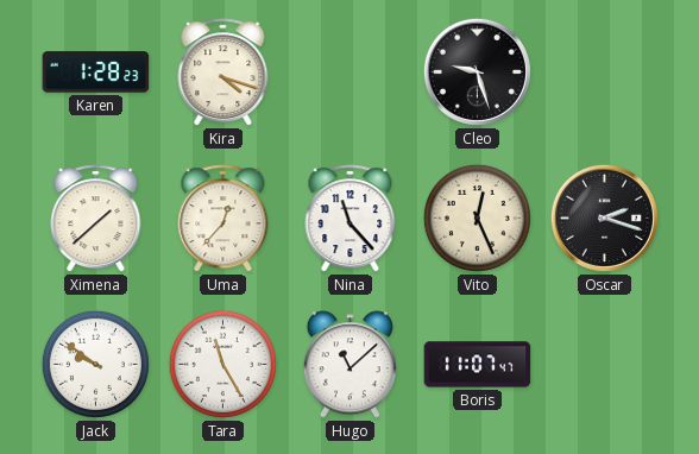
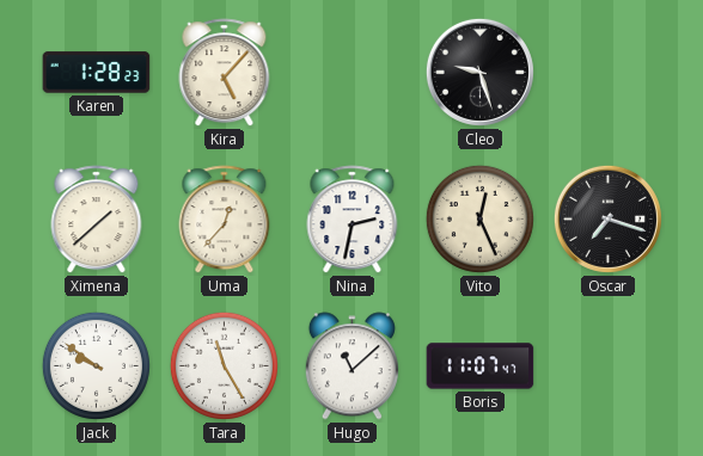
Kira: 4:18 -> 5:07
Nina: 11:23 -> 2:32
Oscar: 2:18 -> 7:18
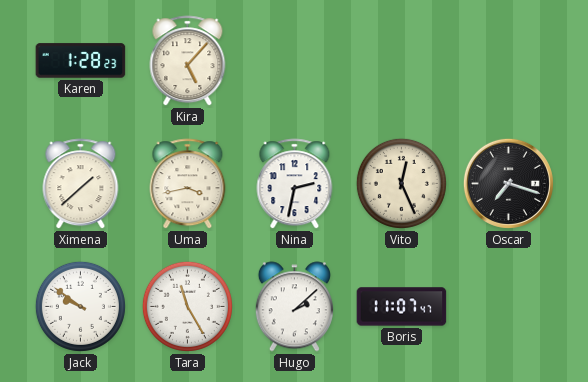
Cleo: 9:27 -> none
Uma: 12:37 -> 3:43
Hugo: 11:08 -> 2:08
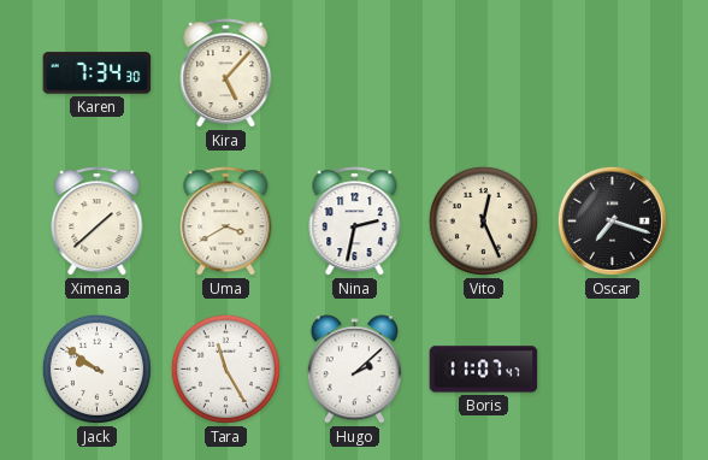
Karen: 1:28 -> 7:34
Uma: 3:43 -> 3:40
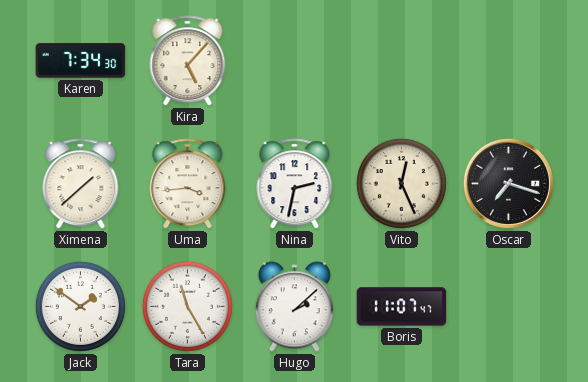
Uma: 3:40 -> 3:44
Jack: 9:51 -> 1:51
